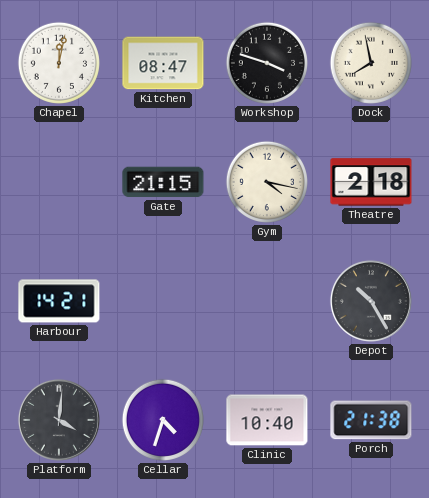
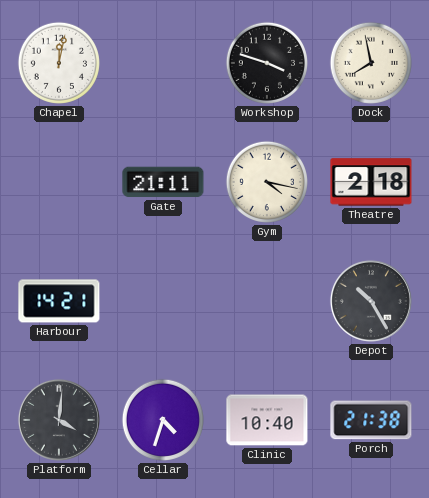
Kitchen: 08:47 -> none
Gate: 21:15 -> 21:11
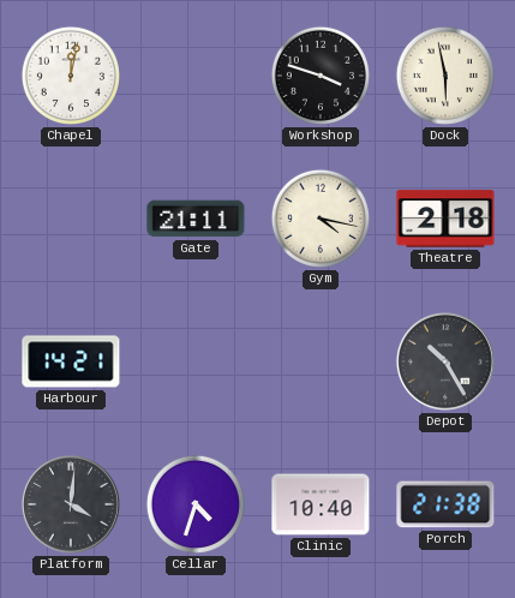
Dock: 7:58 -> 5:58
